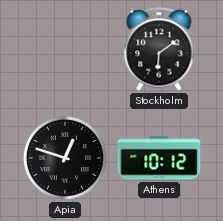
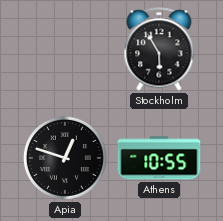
Stockholm: 6:09 -> 5:55
Athens: 10:12 -> 10:55
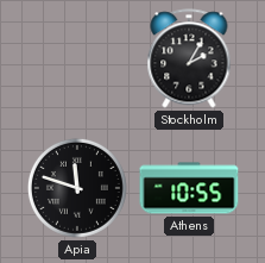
Stockholm: 5:55 -> 2:05
Apia: 12:48 -> 11:48
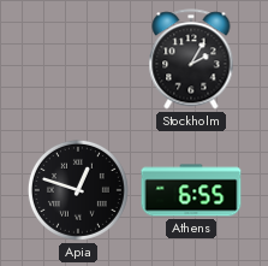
Apia: 11:48 -> 12:48
Athens: 10:55 -> 6:55
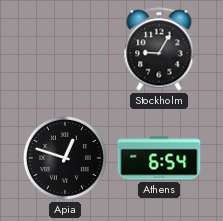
Stockholm: 2:05 -> 9:05
Athens: 6:55 -> 6:54
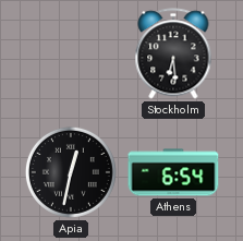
Stockholm: 9:05 -> 6:29
Apia: 12:48 -> 12:32
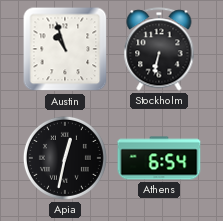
Austin: none -> 10:57
Stockholm: 6:29 -> 6:32
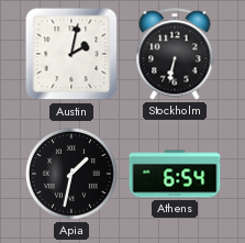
Austin: 10:57 -> 2:02
Apia: 12:32 -> 1:32
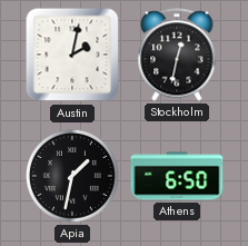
Stockholm: 6:32 -> 12:32
Athens: 6:54 -> 6:50
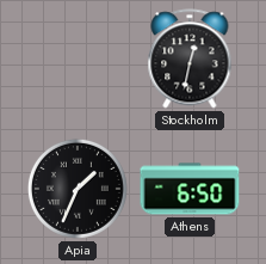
Austin: 2:02 -> none
Apia: 1:32 -> 1:34
